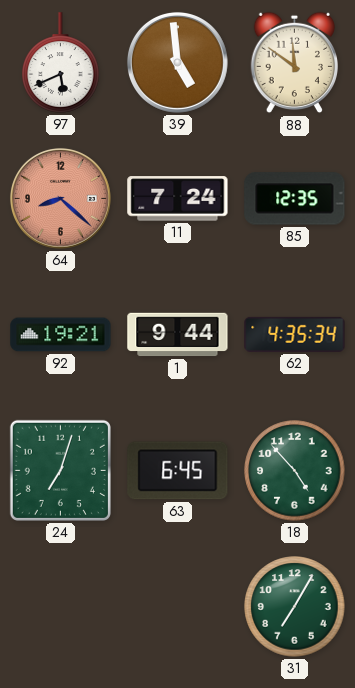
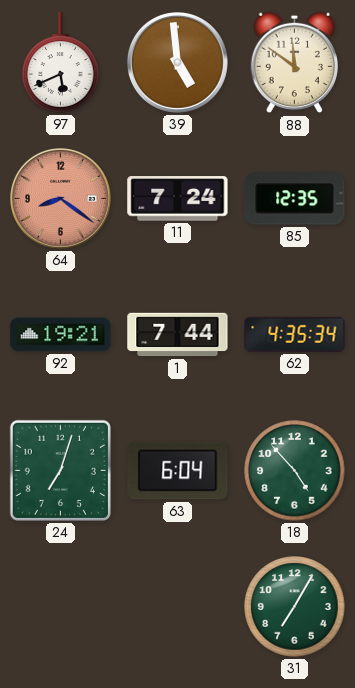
64: 8:22 -> 8:21
1: 9:44 -> 7:44
63: 6:45 -> 6:04
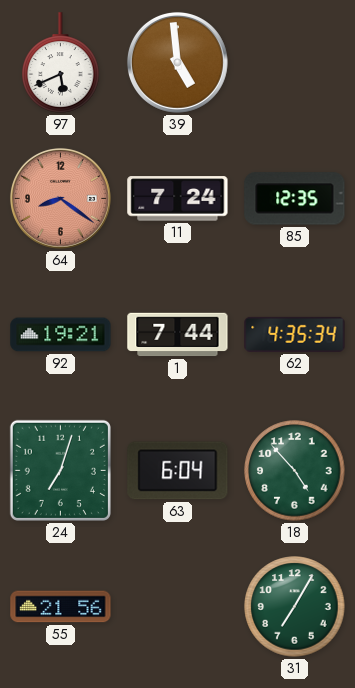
88: 11:51 -> none
55: none -> 21:56
